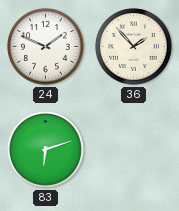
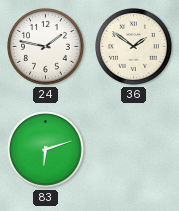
24: 1:49 -> 1:47
36: 1:53 -> 1:51
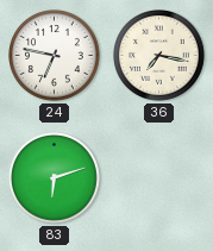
24: 1:47 -> 6:47
36: 1:51 -> 7:17
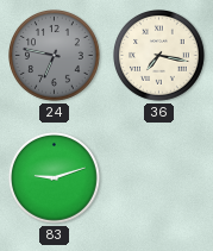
24 dial: white -> grey
83: 6:12 -> 9:12
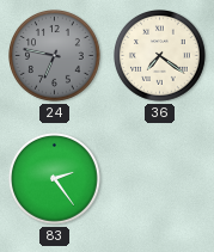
36: 7:17 -> 7:21
83: 9:12 -> 2:24
